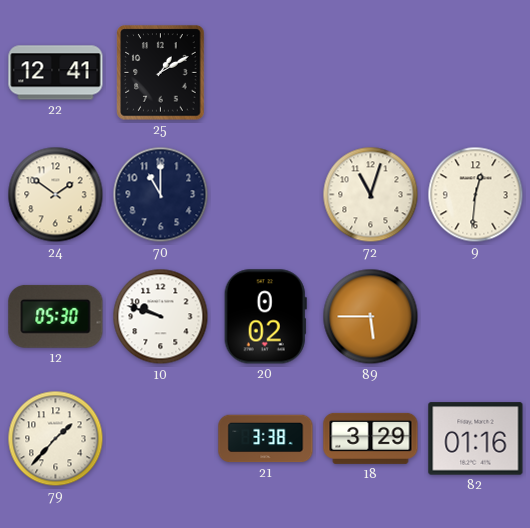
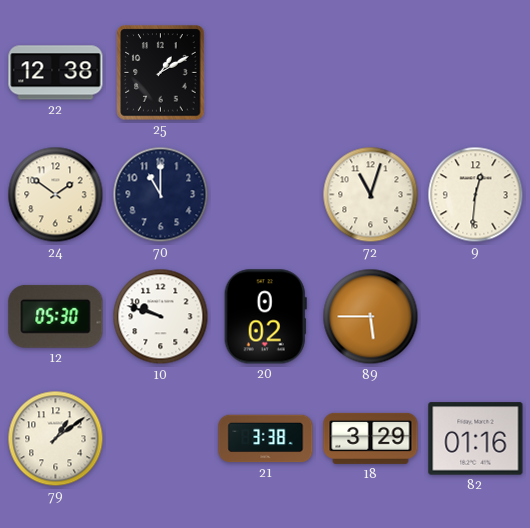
22: 12:41 -> 12:38
79: 1:37 -> 1:09
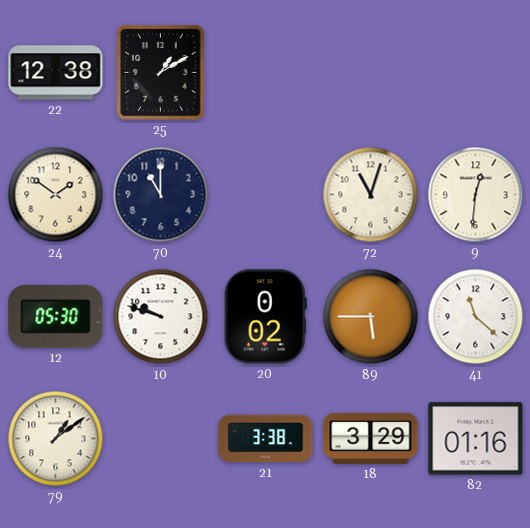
41: none -> 11:22
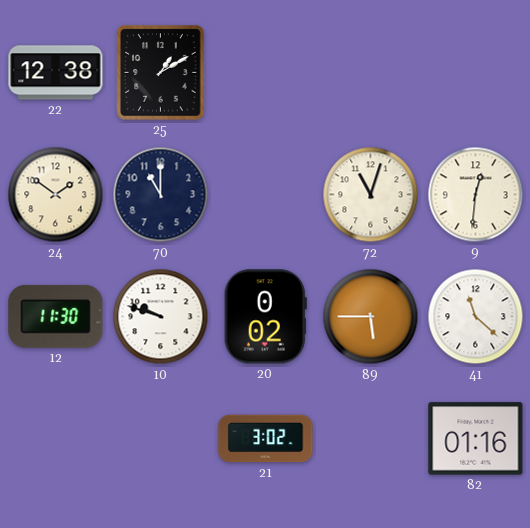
12: 05:30 -> 11:30
79: 1:09 -> none
21: 3:38 -> 3:02
18: 3:29 -> none
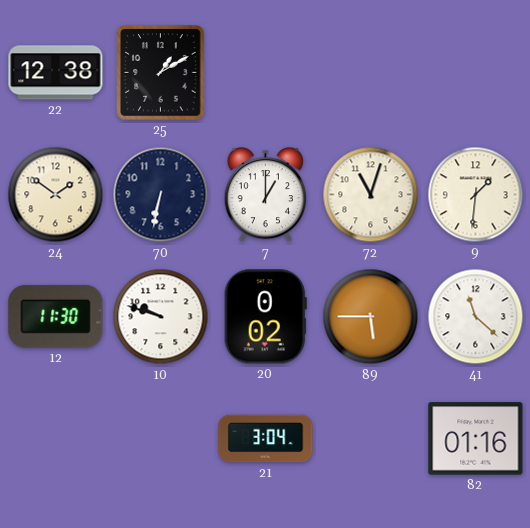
70: 11:00 -> 6:32
7: none -> 1:00
9: 12:31 -> 1:31
21: 3:02 -> 3:04
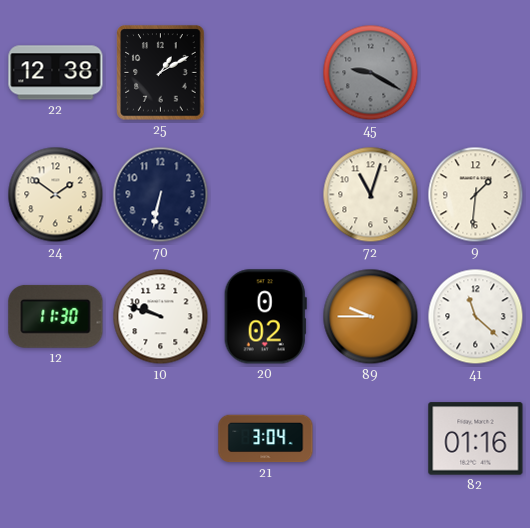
45: none -> 9:20
7: 1:00 -> none
89: 5:45 -> 9:45
